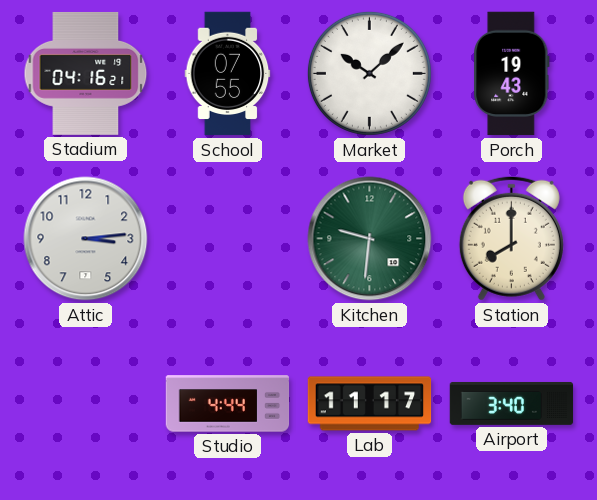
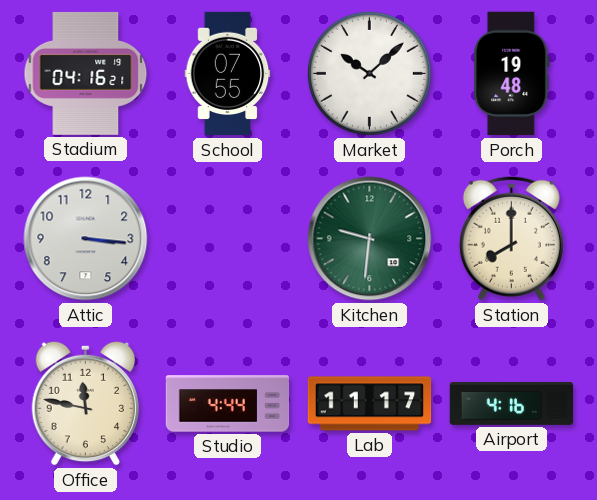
Porch: 19:43 -> 19:48
Attic: 3:14 -> 3:16
Office: none -> 11:47
Airport: 3:40 -> 4:16
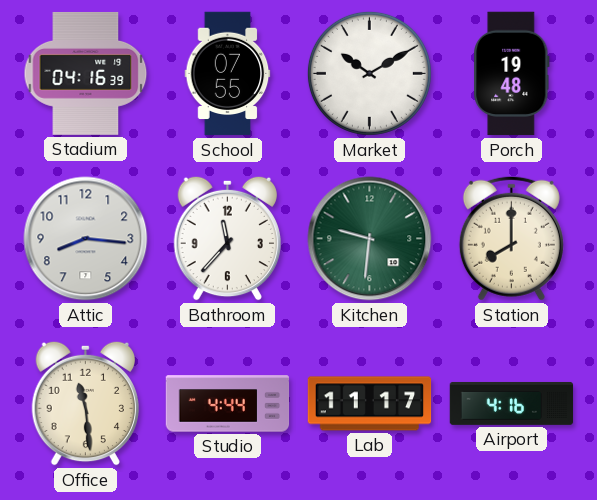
Stadium: 04:16:21 -> 04:16:39
Market: 10:08 -> 10:10
Attic: 3:16 -> 8:16
Bathroom: none -> 11:37
Office: 11:47 -> 11:29
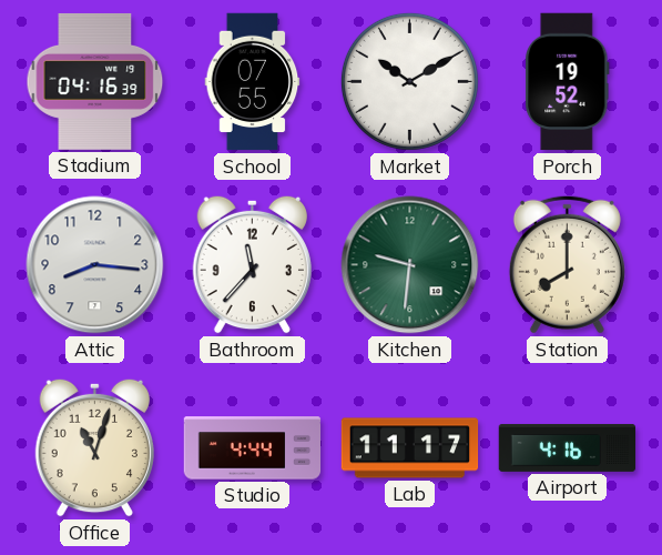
Porch: 19:48 -> 19:52
Office: 11:29 -> 11:03
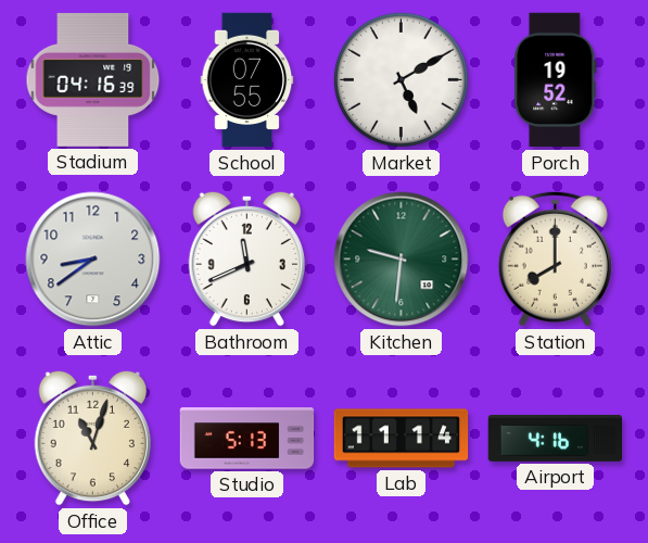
Market: 10:10 -> 5:10
Attic: 8:16 -> 8:39
Bathroom: 11:37 -> 11:41
Studio: 4:44 -> 5:13
Lab: 11:17 -> 11:14
